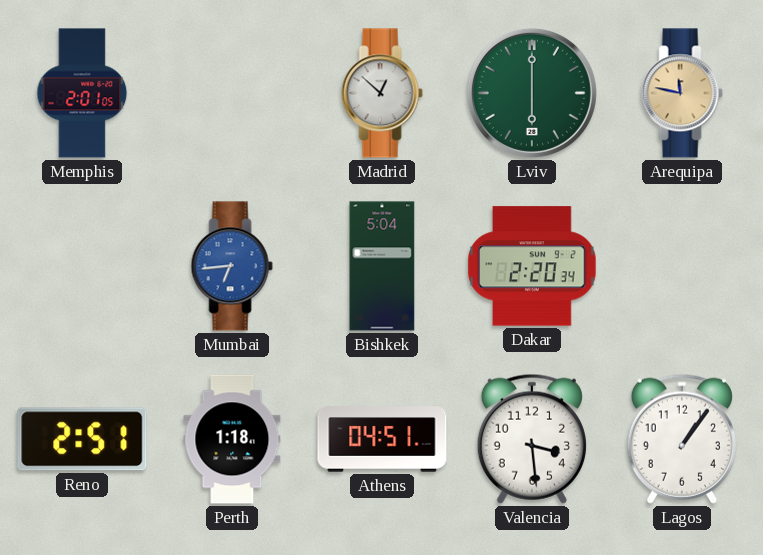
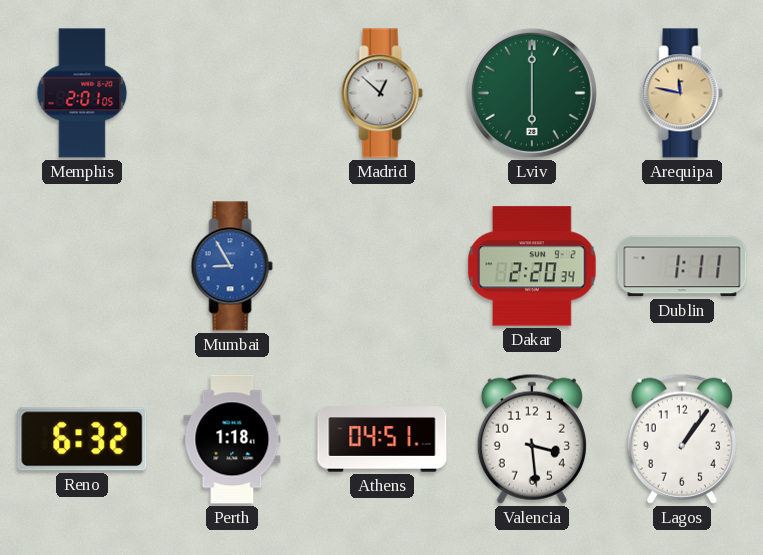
Mumbai: 6:44 -> 8:55
Bishkek: 5:04 -> none
Dublin: none -> 1:11
Reno: 2:51 -> 6:32
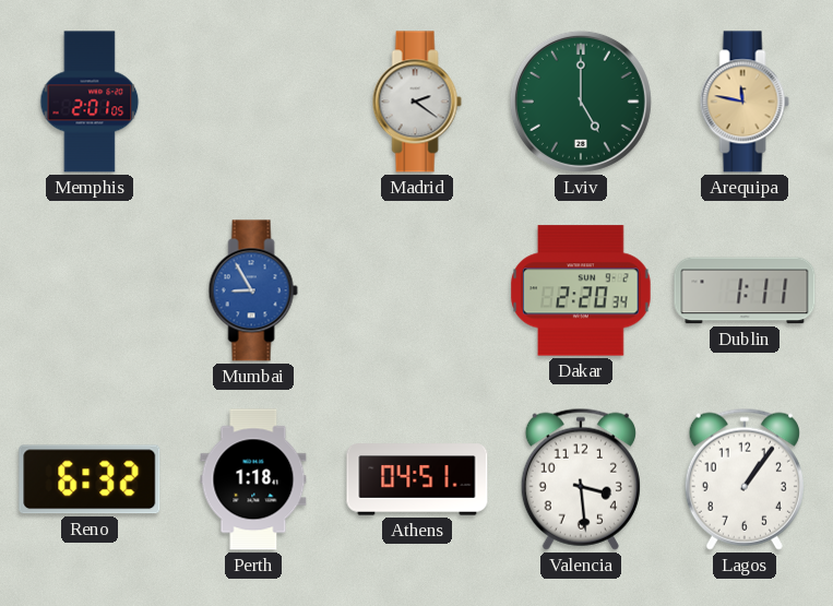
Madrid: 12:52 -> 2:21
Lviv: 6:00 -> 5:00
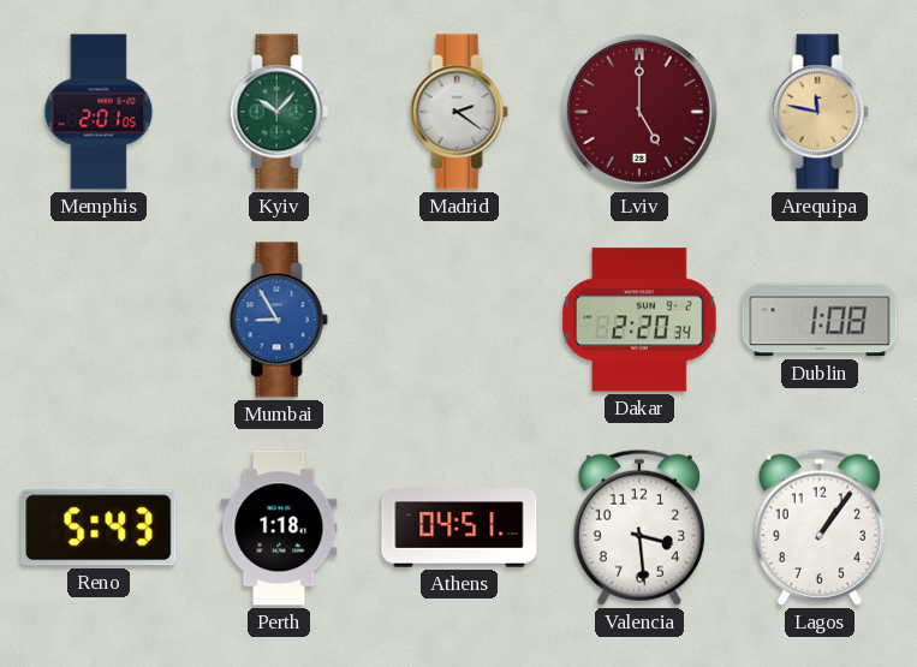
Kyiv: none -> 10:07
Lviv dial: green -> burgundy
Dublin: 1:11 -> 1:08
Reno: 6:32 -> 5:43
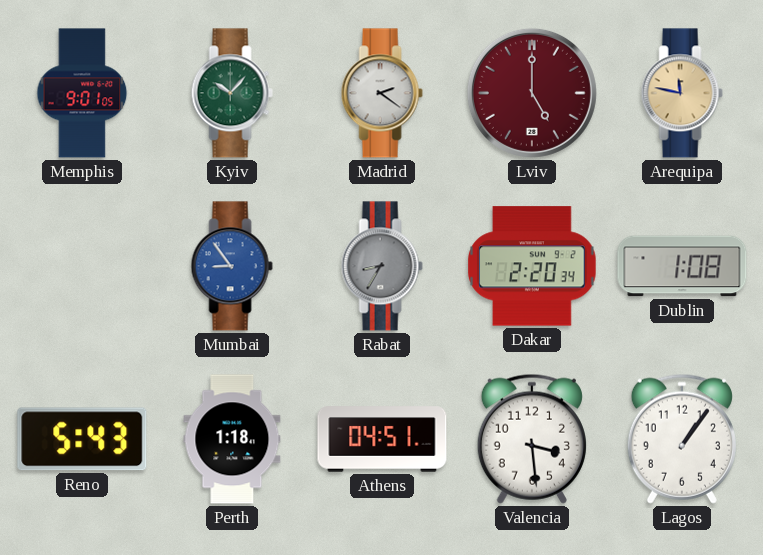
Memphis: 2:01 -> 9:01
Mumbai: 8:55 -> 8:54
Rabat: none -> 8:35
